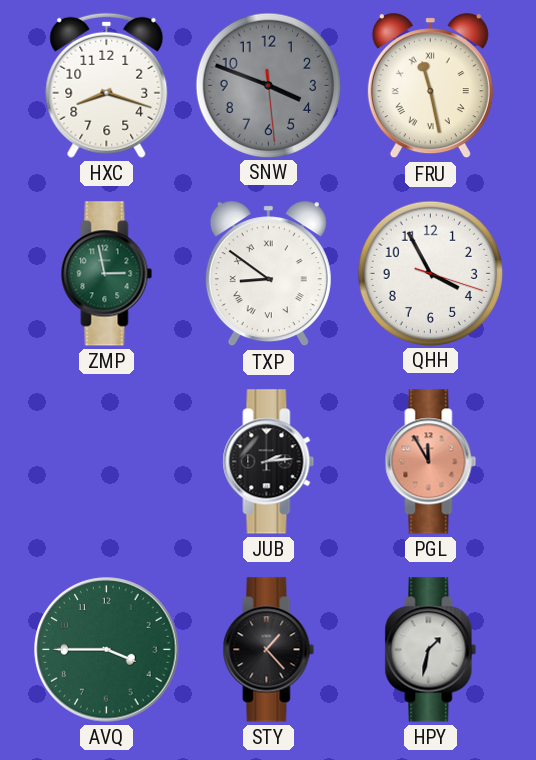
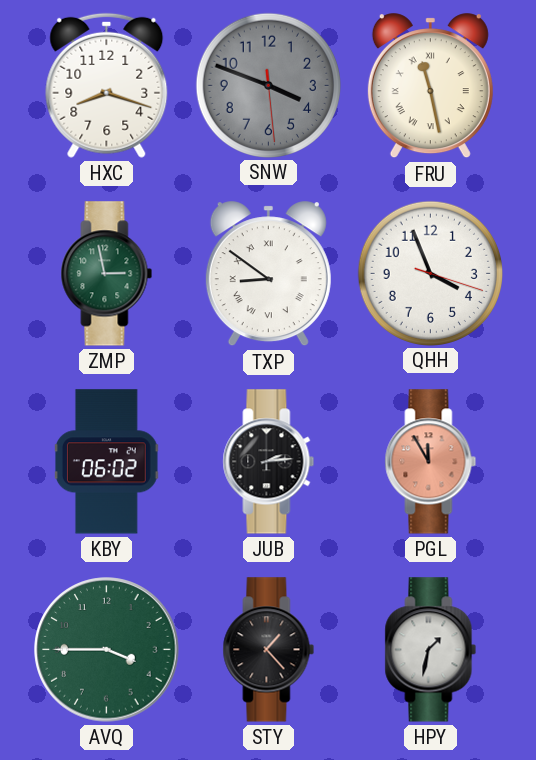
QHH: 3:55 -> 3:56
KBY: none -> 06:02
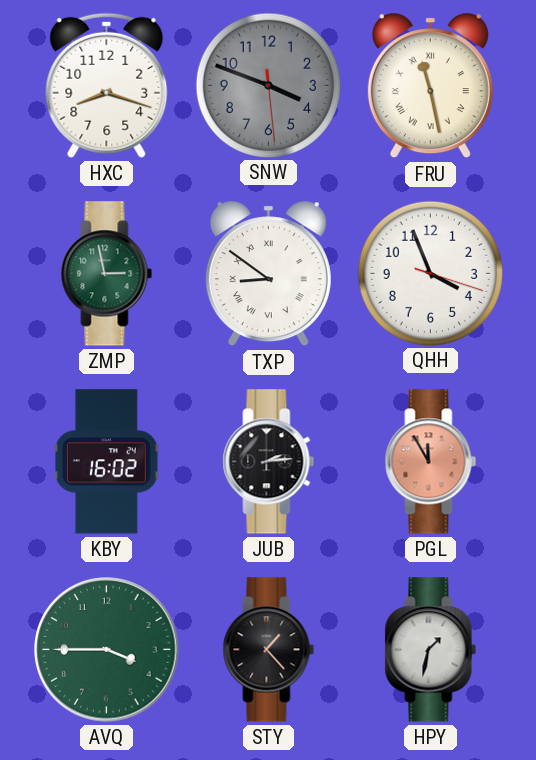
KBY: 06:02 -> 16:02
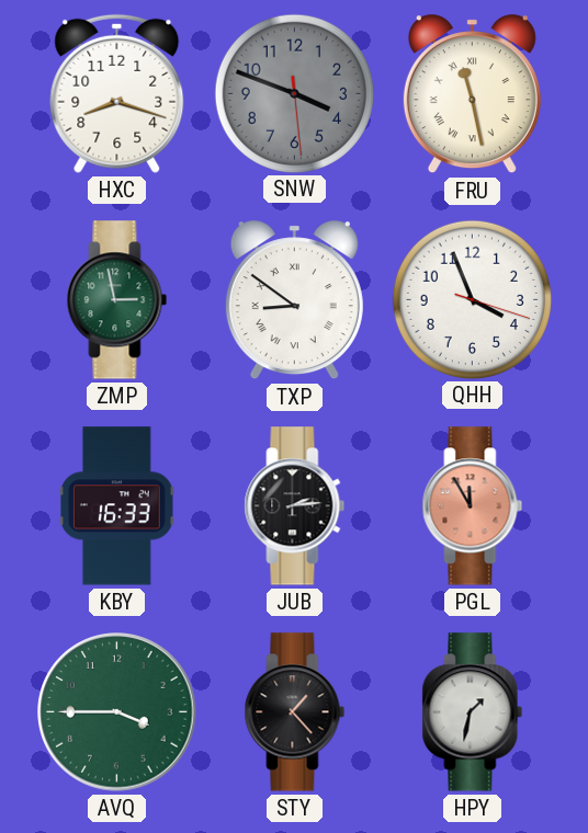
KBY: 16:02 -> 16:33
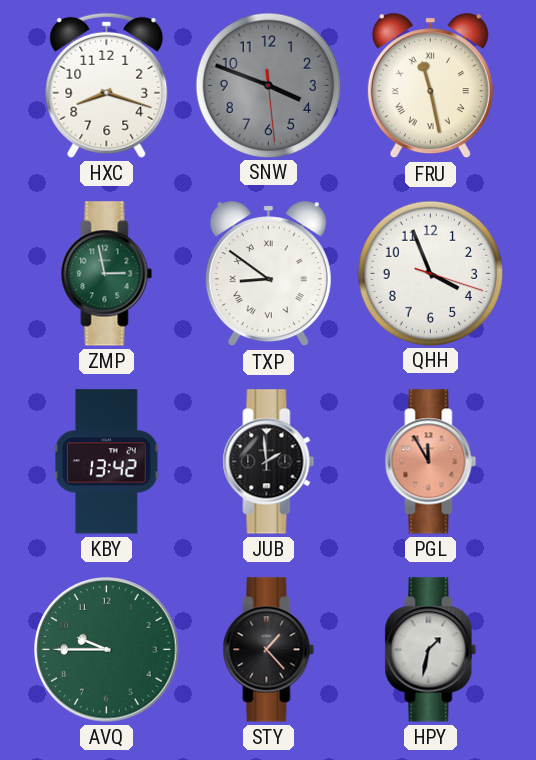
KBY: 16:33 -> 13:42
JUB: 2:14 -> 1:59
AVQ: 3:45 -> 9:45
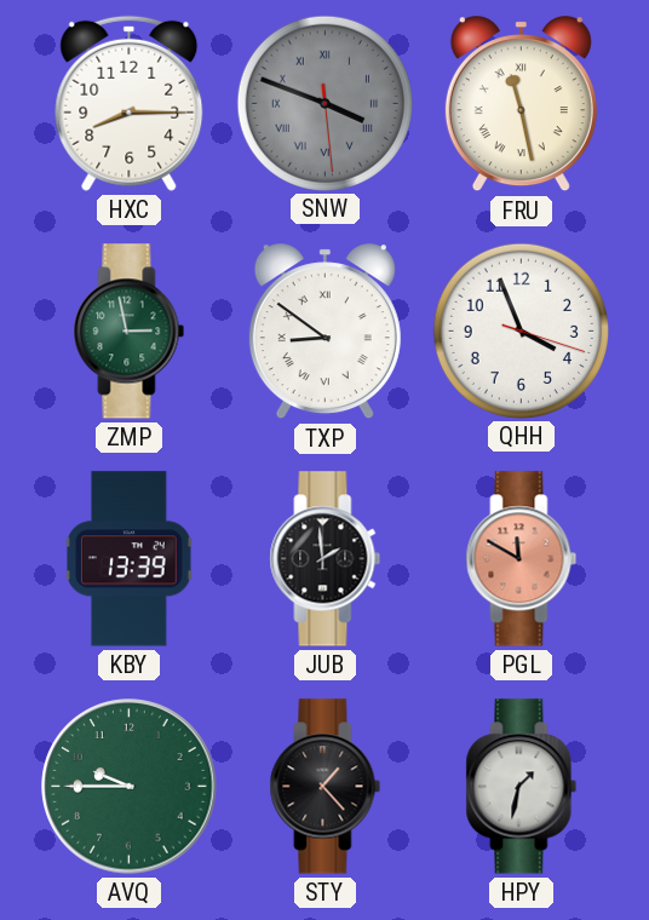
HXC: 8:18 -> 8:15
SNW numerals: Arabic -> Roman
KBY: 13:42 -> 13:39
PGL: 11:55 -> 11:50
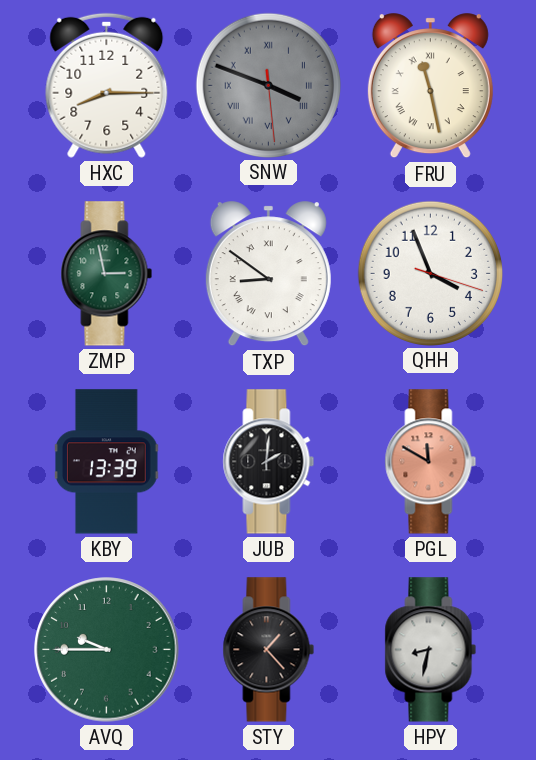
JUB: 1:59 -> 2:01
HPY: 1:32 -> 8:32
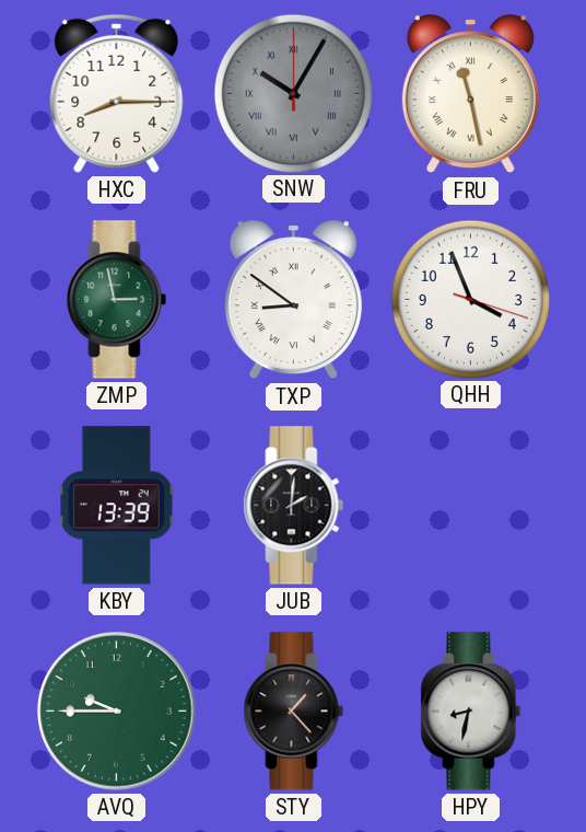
SNW: 3:48 -> 10:05
PGL: 11:50 -> none
